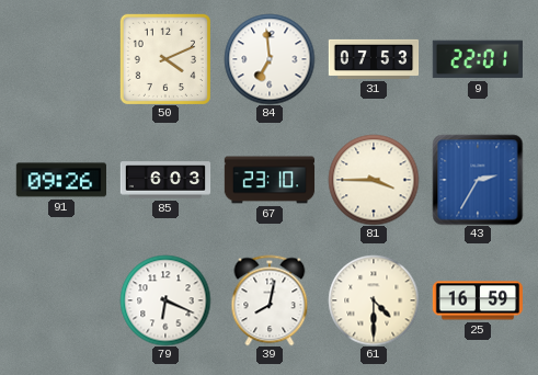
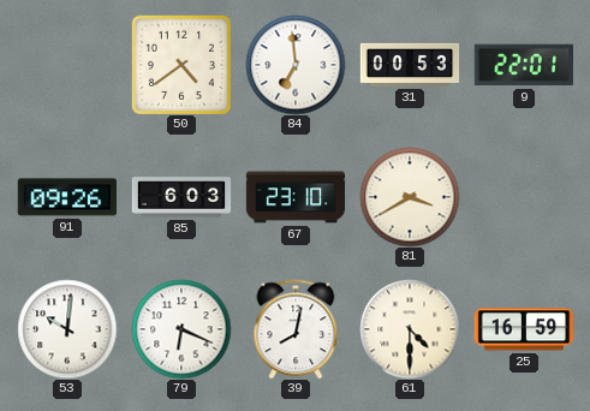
50: 4:11 -> 4:39
31: 07:53 -> 00:53
81: 3:45 -> 3:40
43: 2:35 -> none
53: none -> 10:01
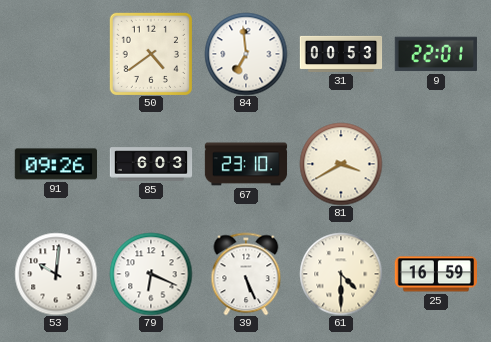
39: 8:02 -> 5:26
